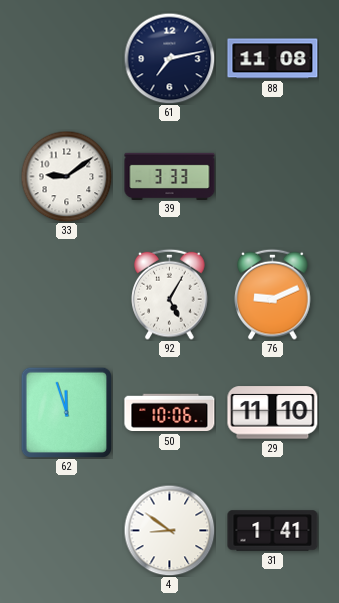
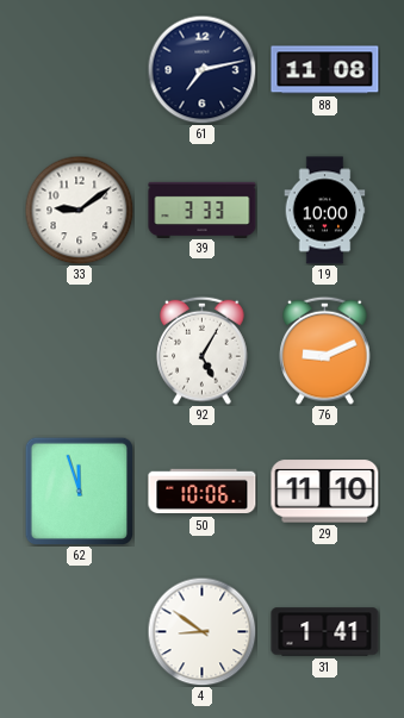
19: none -> 10:00
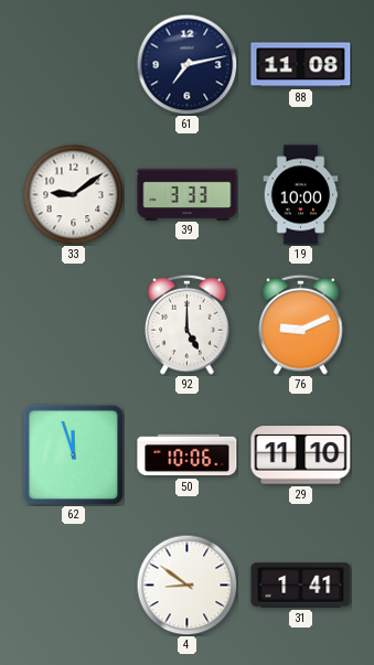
92: 5:05 -> 5:00
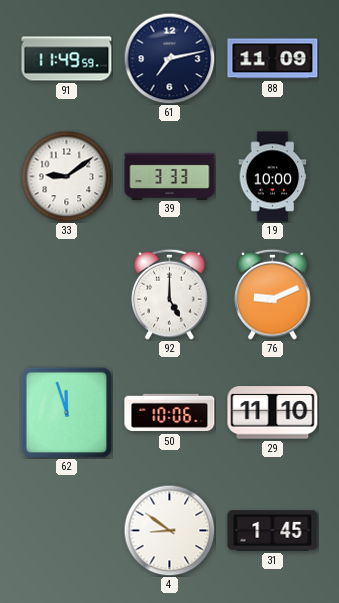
91: none -> 11:49
88: 11:08 -> 11:09
31: 1:41 -> 1:45
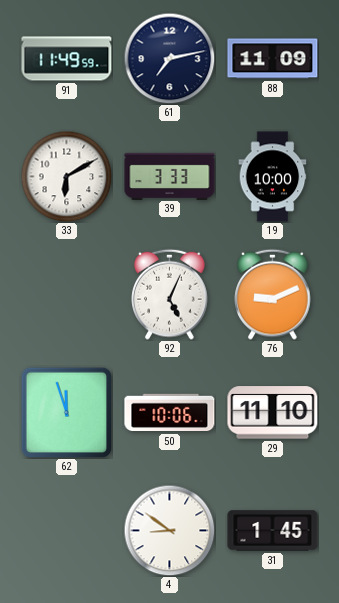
33: 9:09 -> 6:10
92: 5:00 -> 5:04
